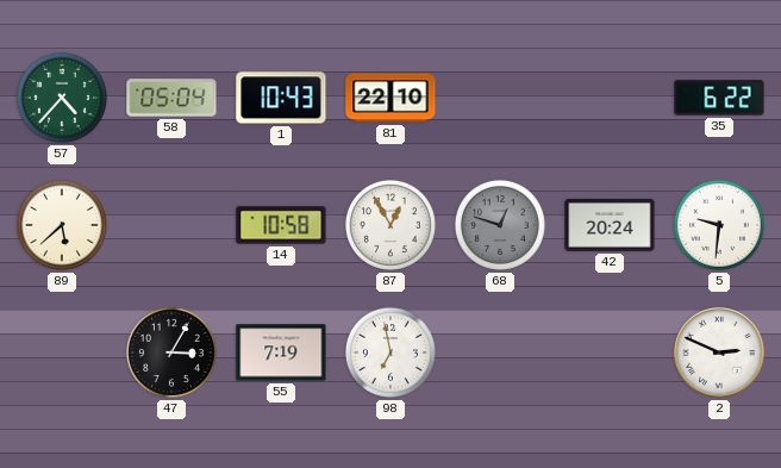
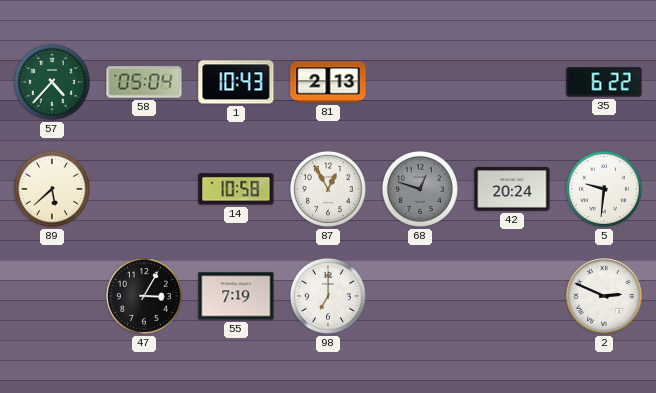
81: 22:10 -> 2:13
98: 6:58 -> 7:00
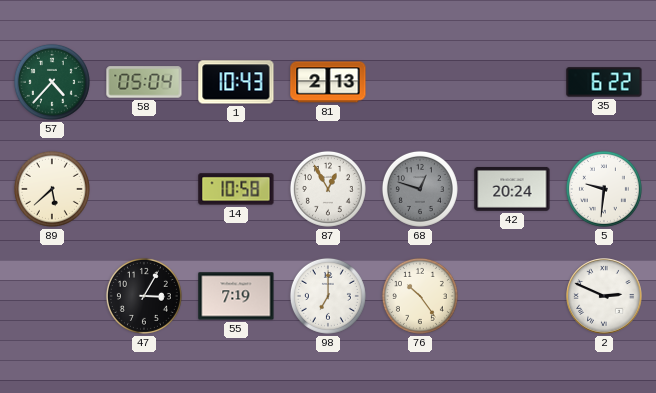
76: none -> 10:24
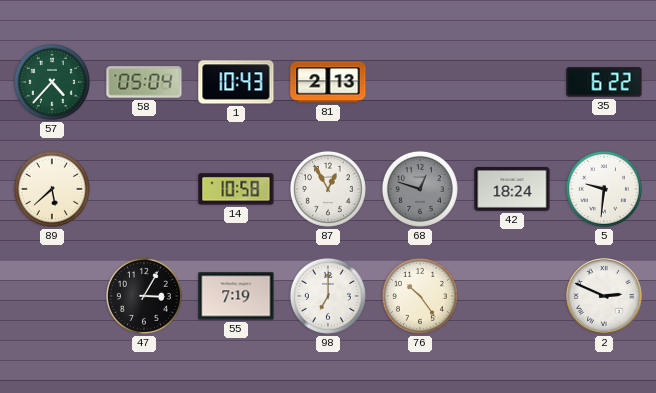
42: 20:24 -> 18:24
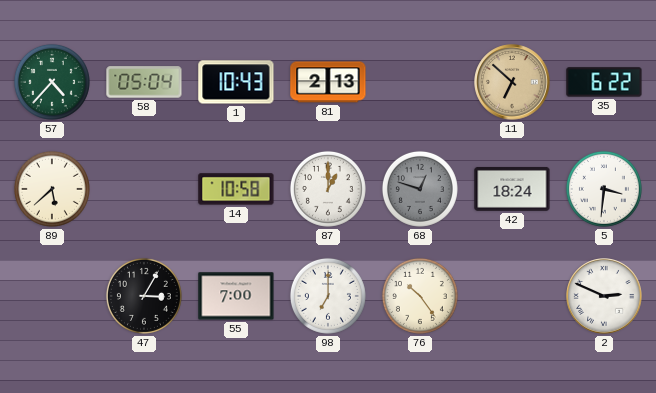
11: none -> 6:52
87: 12:55 -> 1:00
5: 9:31 -> 3:31
55: 7:19 -> 7:00
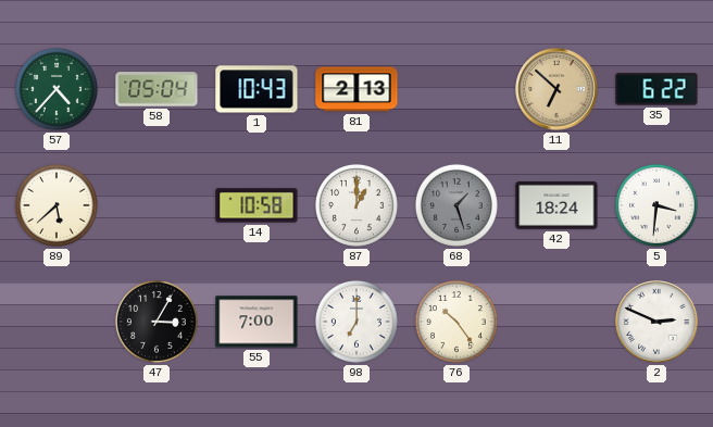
68: 12:48 -> 1:27
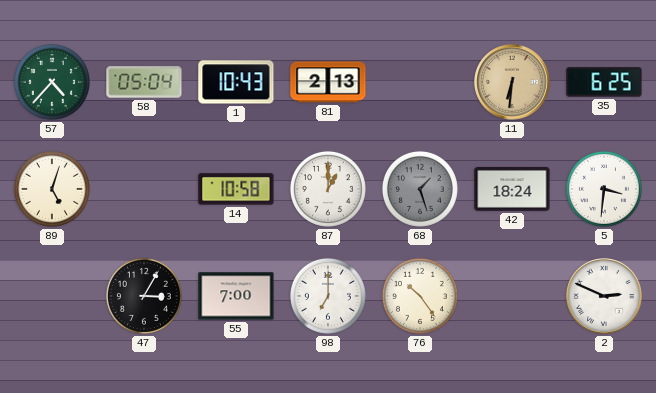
11: 6:52 -> 6:31
35: 6:22 -> 6:25
89: 5:38 -> 5:03
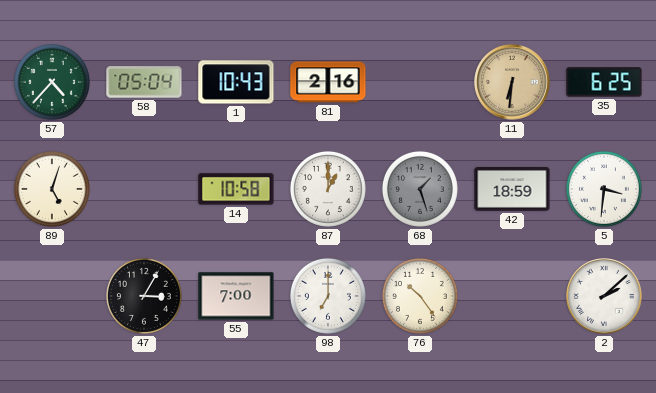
81: 2:13 -> 2:16
42: 18:24 -> 18:59
2: 2:49 -> 2:08
